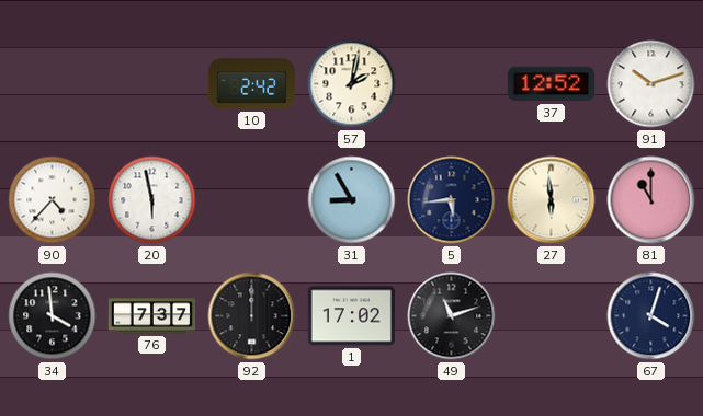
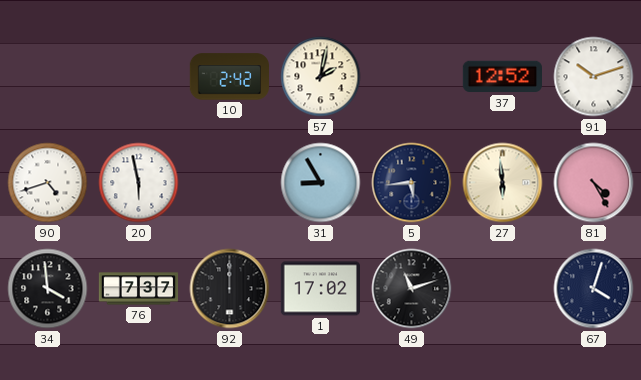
90: 4:37 -> 4:42
81: 11:00 -> 4:25
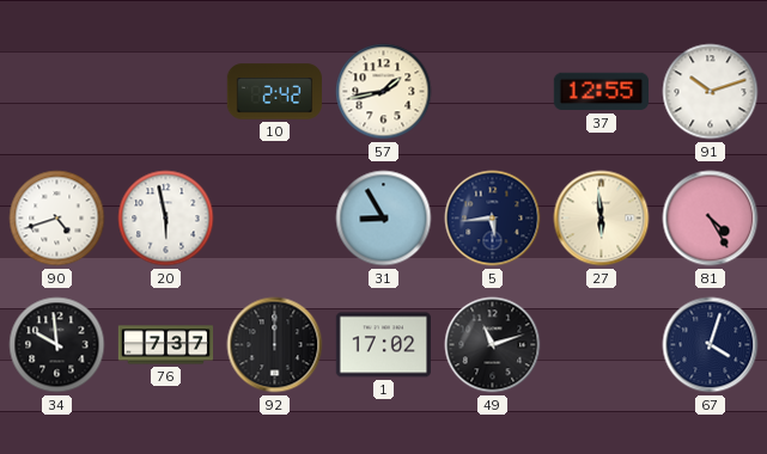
57: 2:02 -> 1:43
37: 12:52 -> 12:55
34: 3:59 -> 9:59
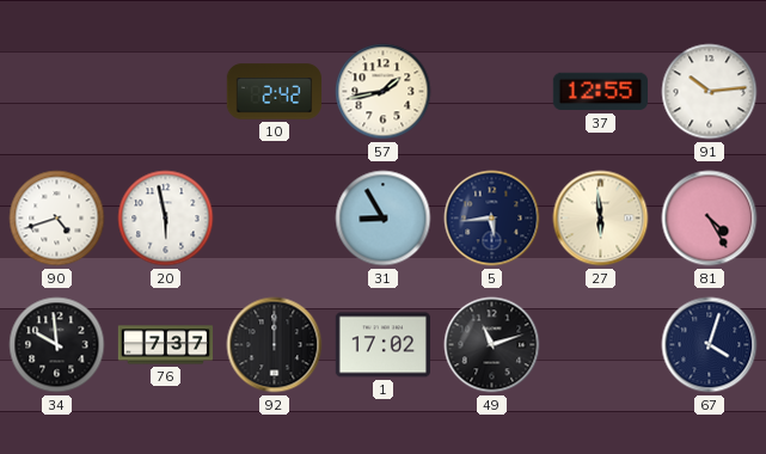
91: 10:12 -> 10:14
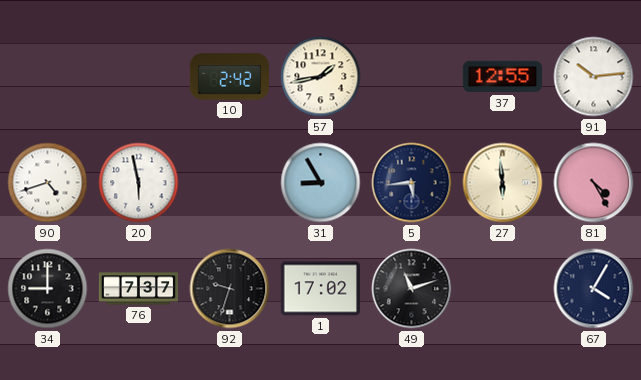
34: 9:59 -> 9:00
92: 12:00 -> 9:33
67: 4:03 -> 4:05
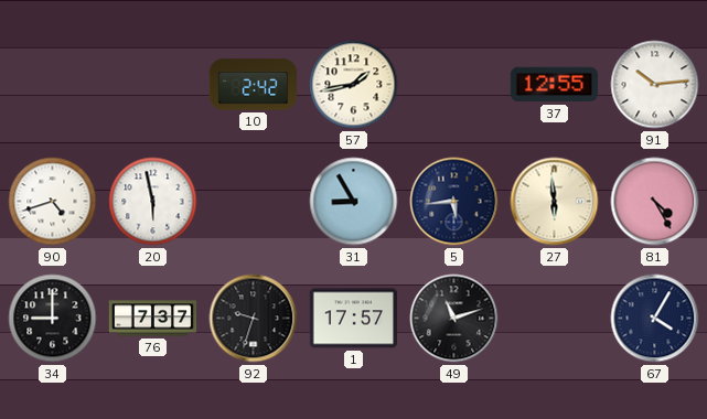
1: 17:02 -> 17:57
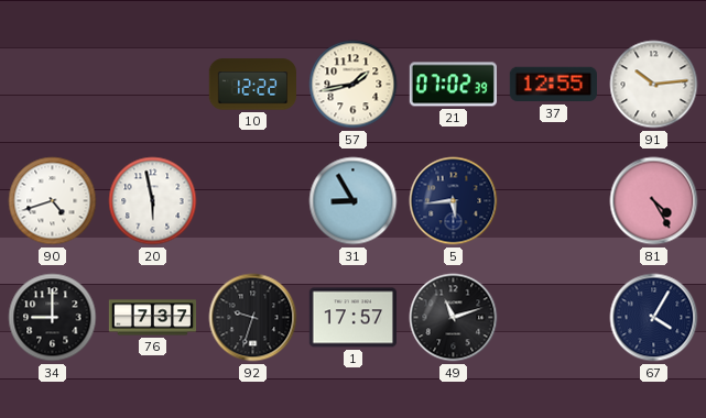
10: 2:42 -> 12:22
21: none -> 07:02
27: 5:59 -> none
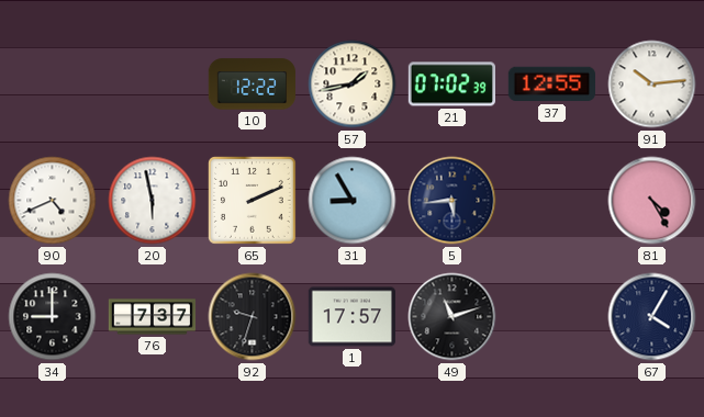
90: 4:42 -> 4:41
65: none -> 2:11
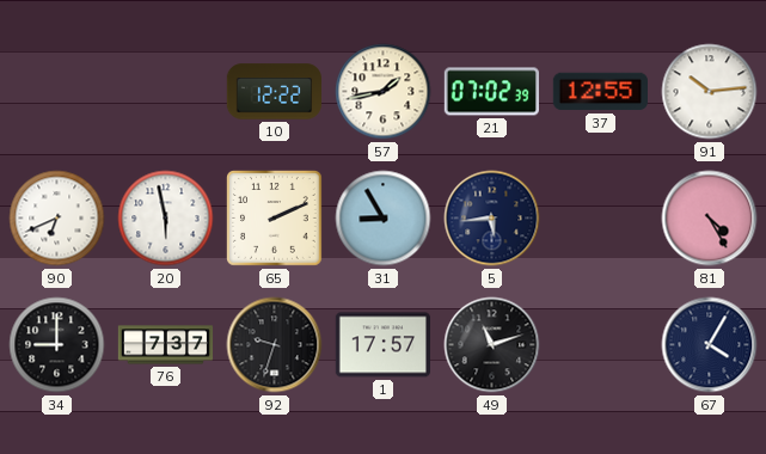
90: 4:41 -> 6:41
